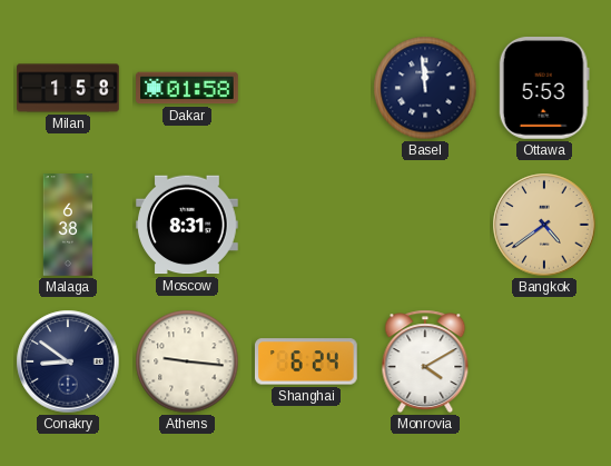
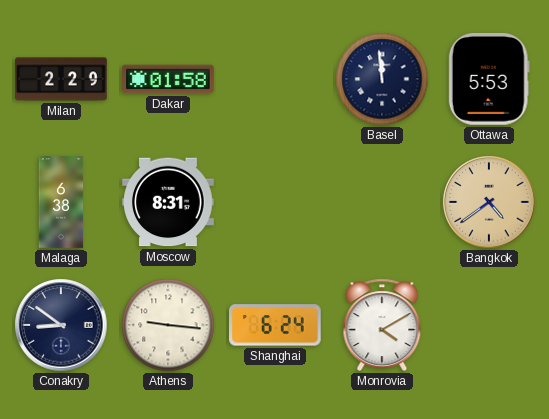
Milan: 1:58 -> 2:29
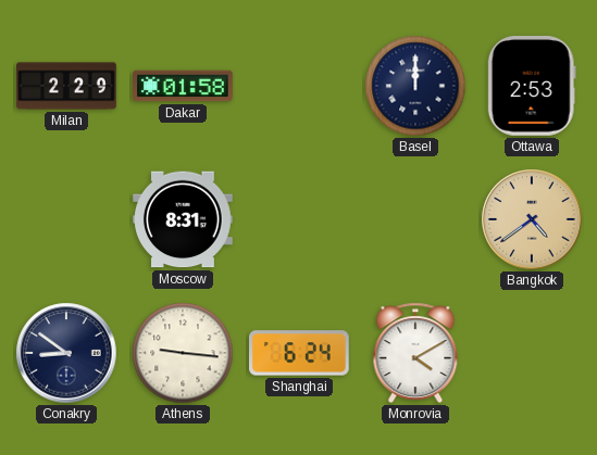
Basel: 11:59 -> 12:00
Ottawa: 5:53 -> 2:53
Malaga: 6:38 -> none
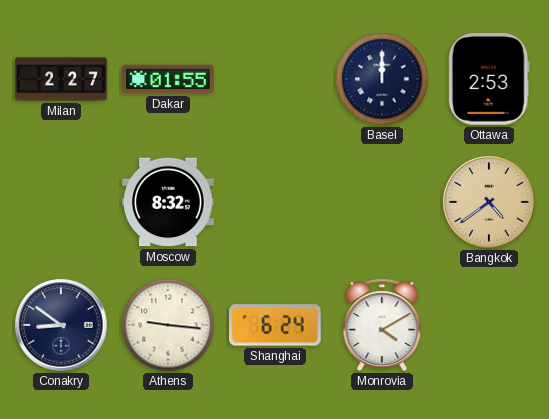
Milan: 2:29 -> 2:27
Dakar: 01:58 -> 01:55
Moscow: 8:31 -> 8:32
